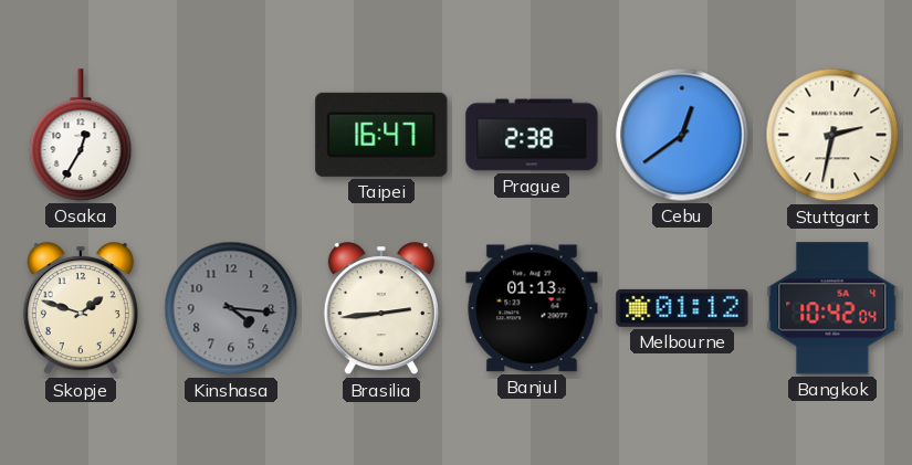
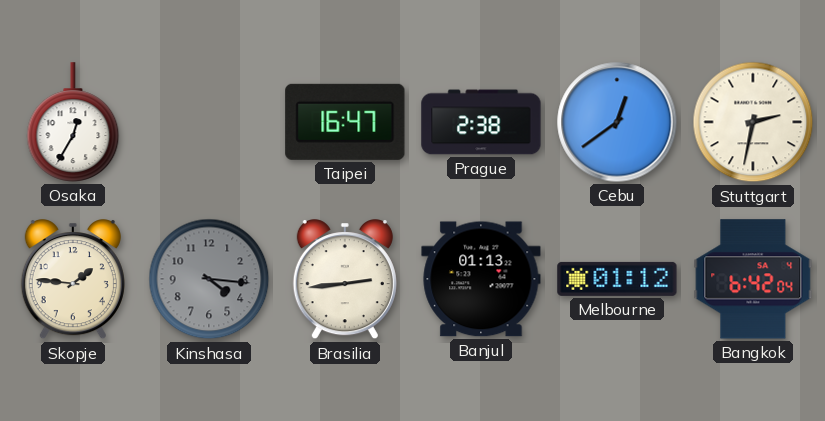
Skopje: 1:48 -> 1:46
Bangkok: 10:42 -> 6:42
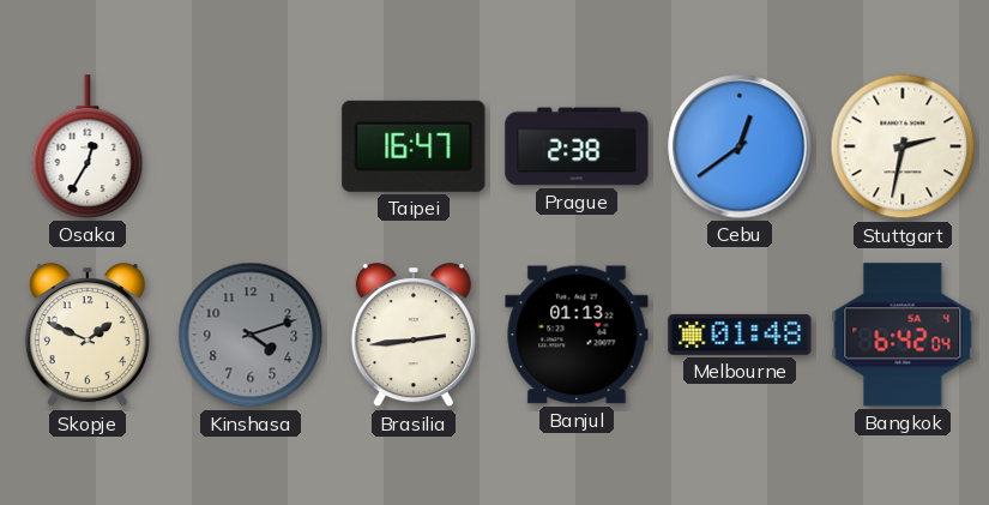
Skopje: 1:46 -> 1:49
Kinshasa: 4:16 -> 4:12
Melbourne: 01:12 -> 01:48
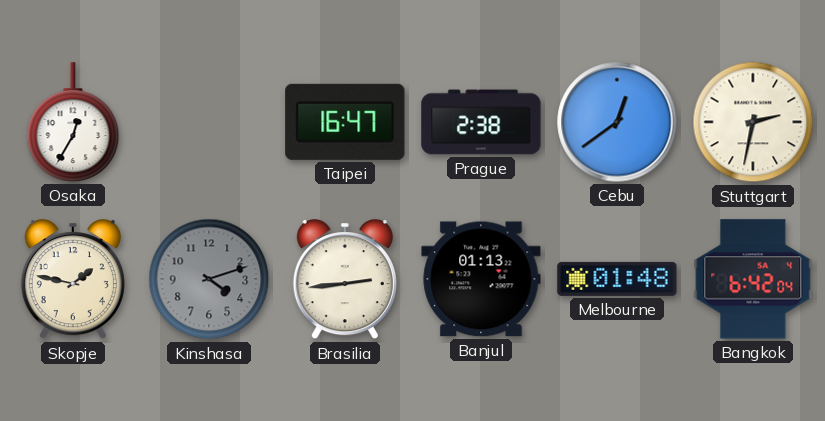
Skopje: 1:49 -> 1:47
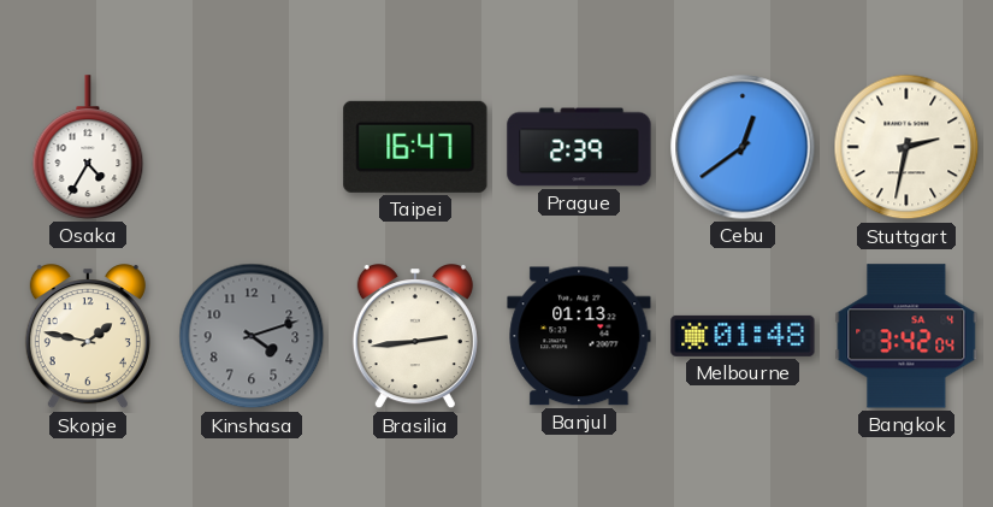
Osaka: 12:35 -> 4:35
Prague: 2:38 -> 2:39
Bangkok: 6:42 -> 3:42
